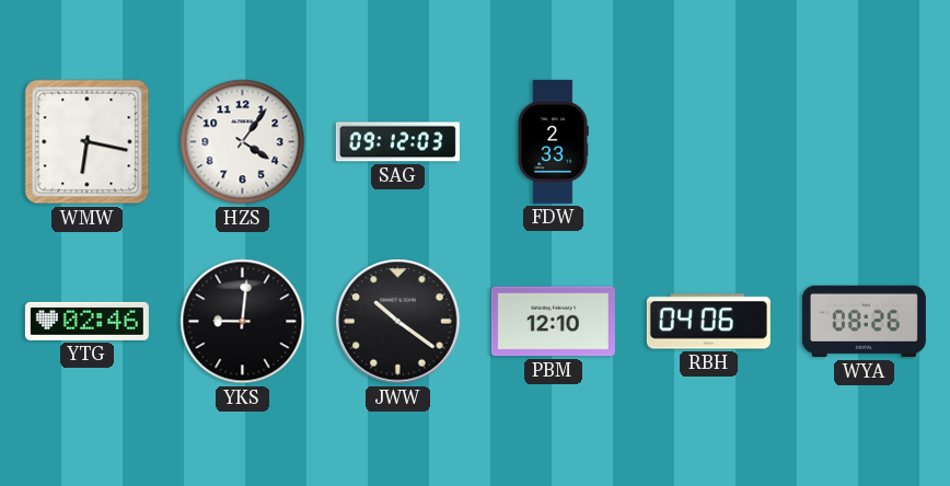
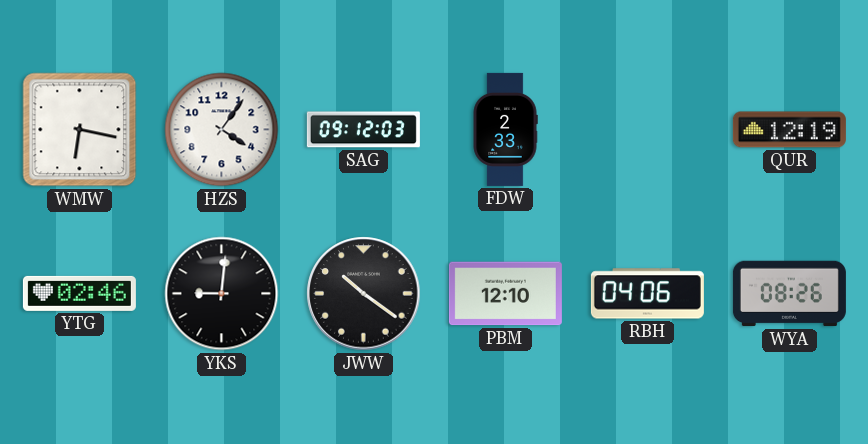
QUR: none -> 12:19
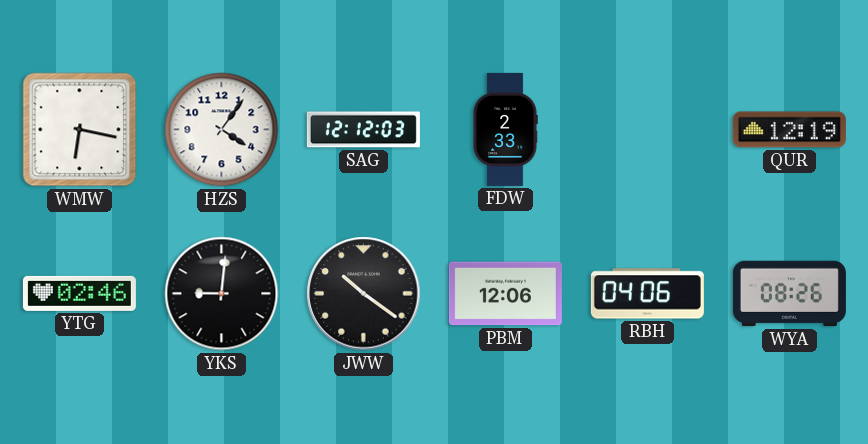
SAG: 09:12 -> 12:12
PBM: 12:10 -> 12:06
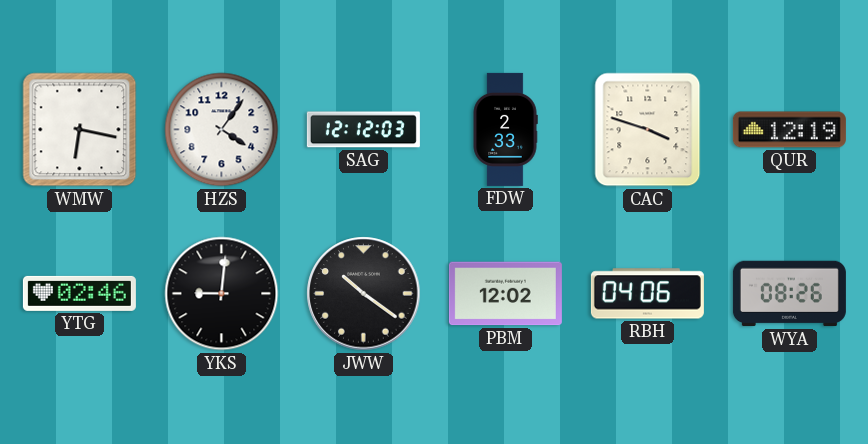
CAC: none -> 3:48
PBM: 12:06 -> 12:02
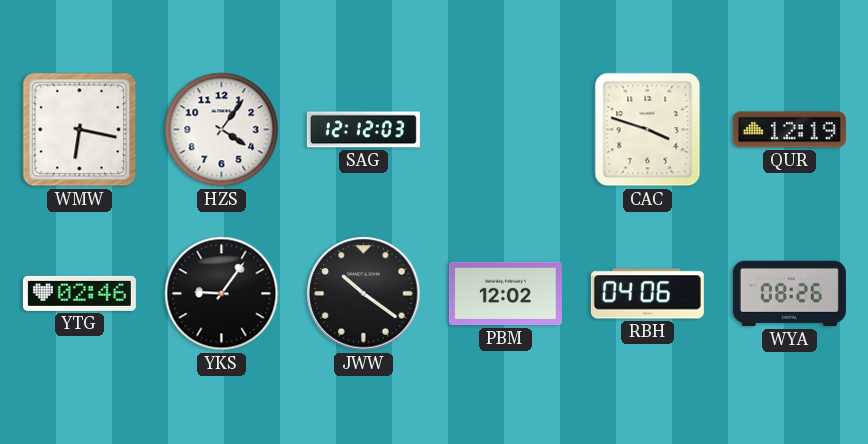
FDW: 2:33 -> none
YKS: 9:01 -> 9:06
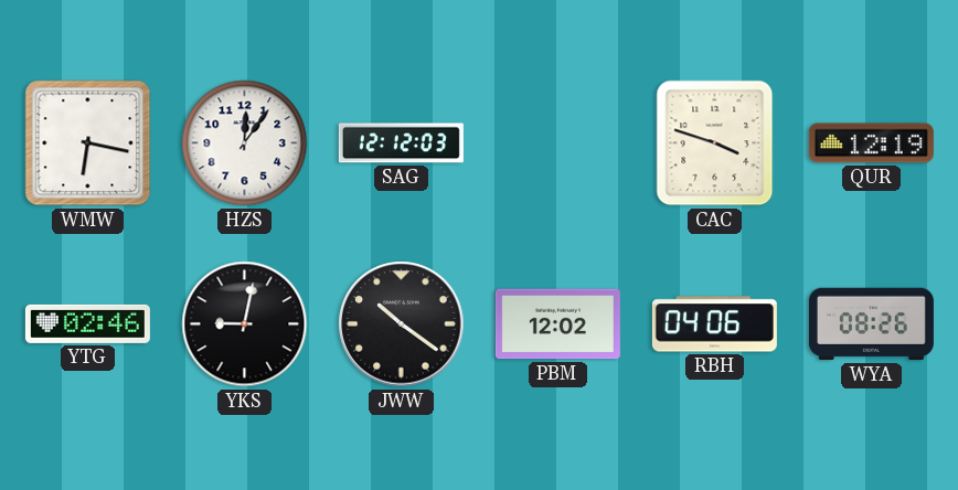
HZS: 4:06 -> 12:06
YKS: 9:06 -> 9:02
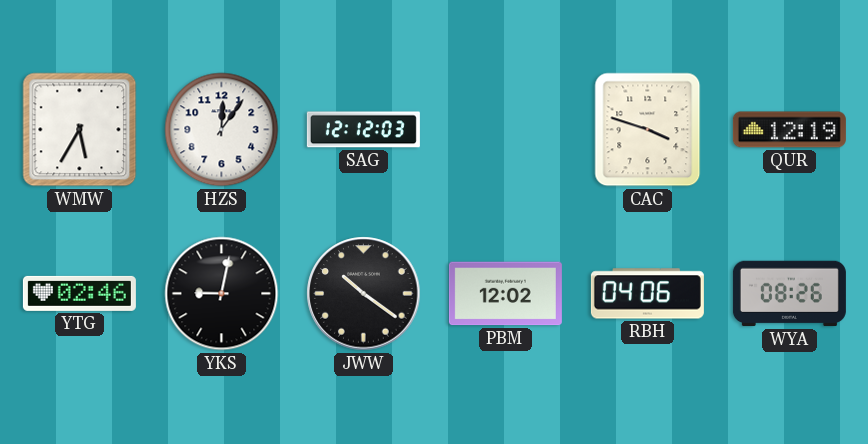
WMW: 6:17 -> 5:35
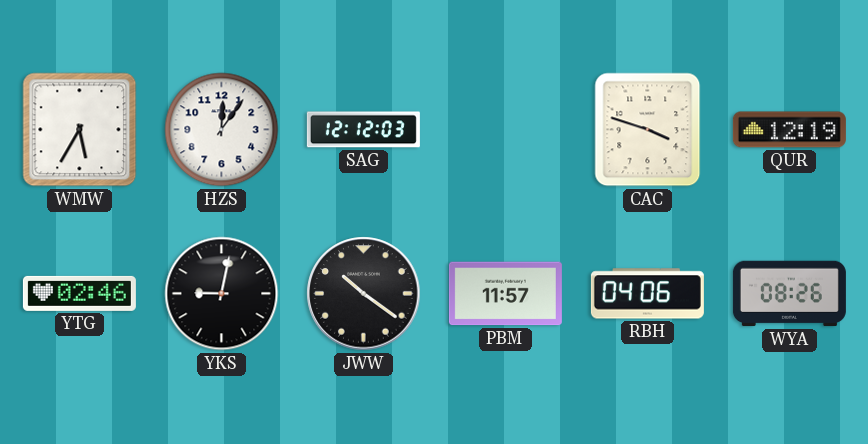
PBM: 12:02 -> 11:57
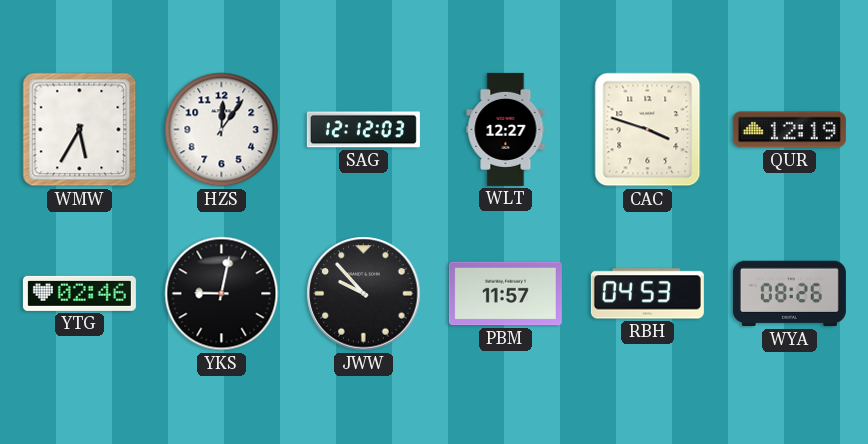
WLT: none -> 12:27
JWW: 10:21 -> 9:53
RBH: 04:06 -> 04:53
